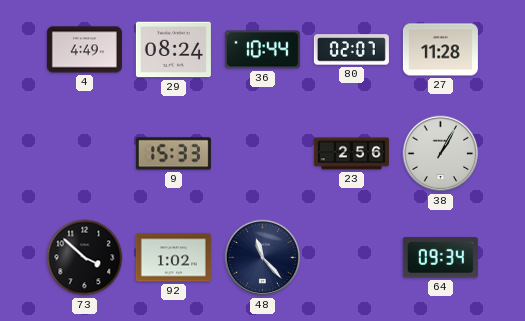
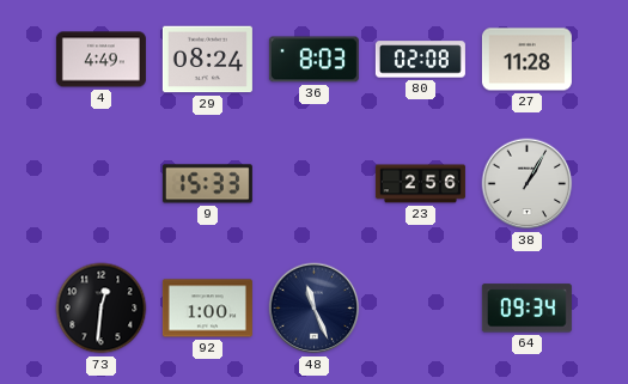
36: 10:44 -> 8:03
80: 02:07 -> 02:08
73: 3:52 -> 12:31
92: 1:02 -> 1:00
48: 11:23 -> 11:26
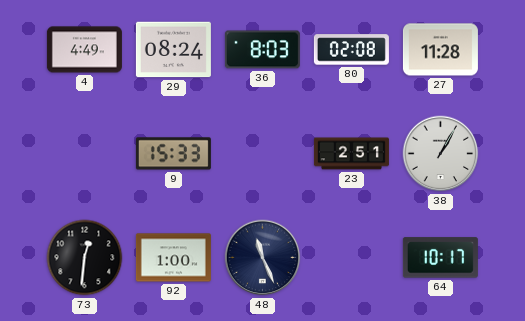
23: 2:56 -> 2:51
64: 09:34 -> 10:17
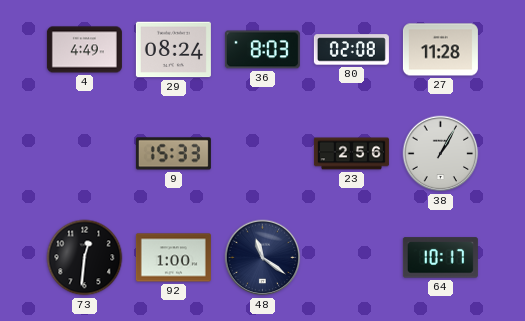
23: 2:51 -> 2:56
48: 11:26 -> 11:21
